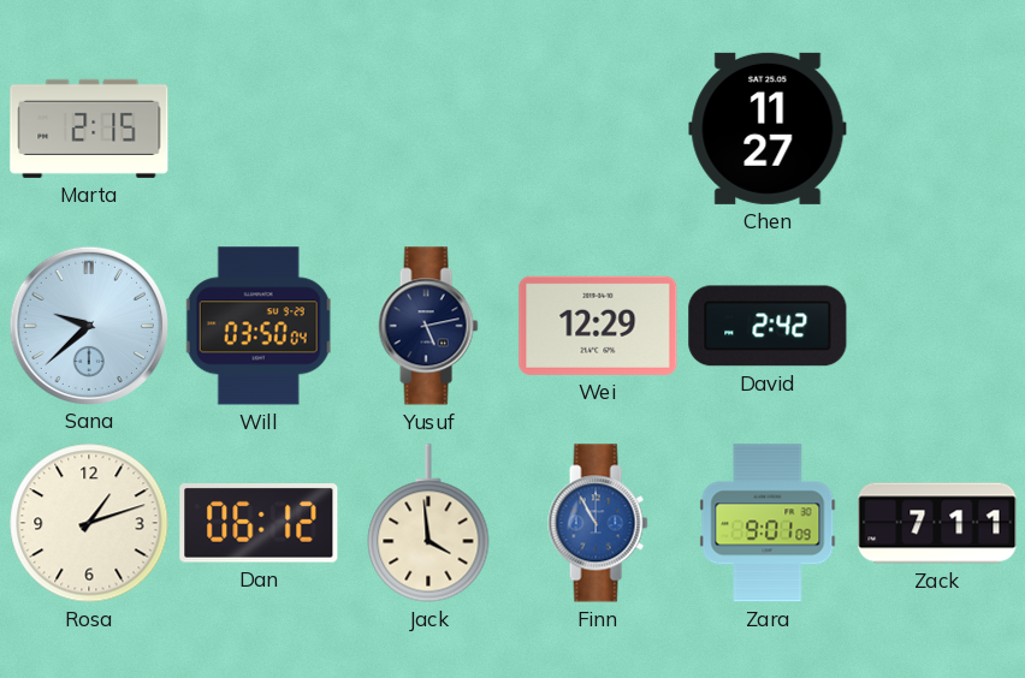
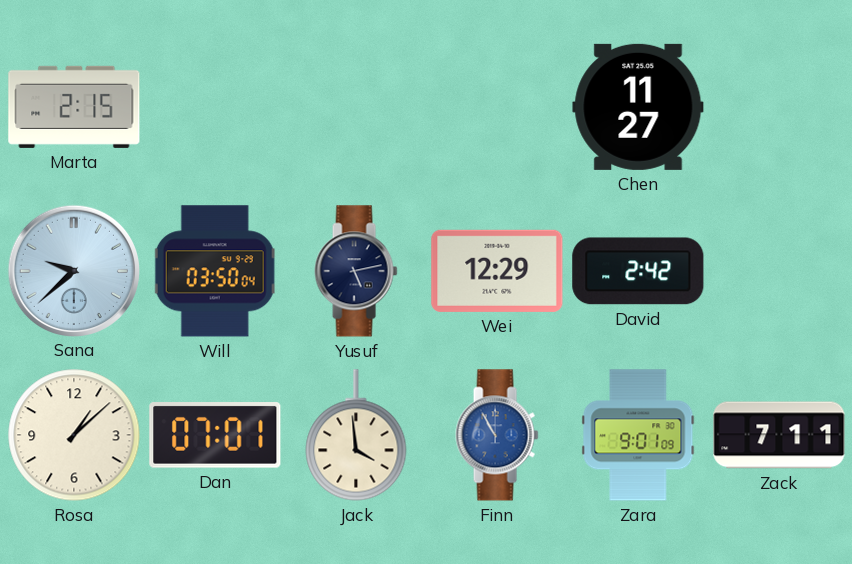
Rosa: 1:12 -> 1:08
Dan: 06:12 -> 07:01
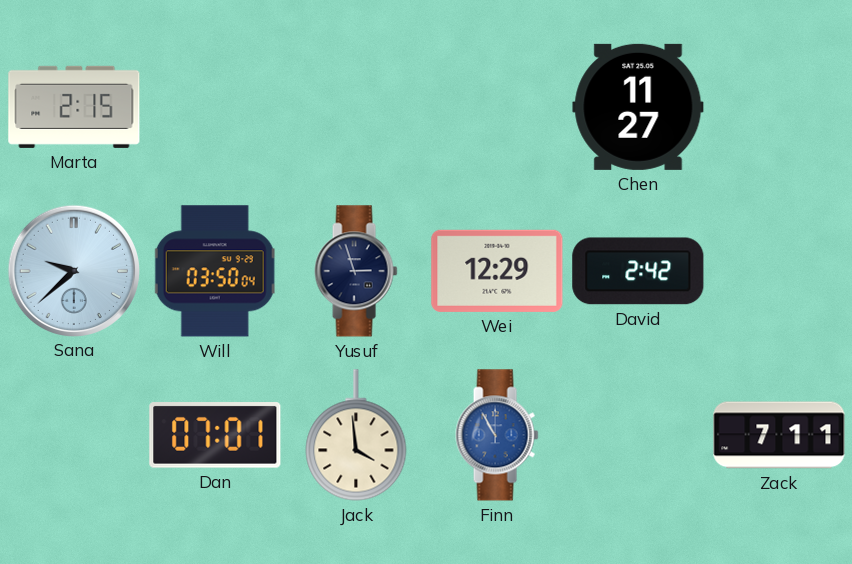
Yusuf: 5:13 -> 2:57
Rosa: 1:08 -> none
Zara: 9:01 -> none
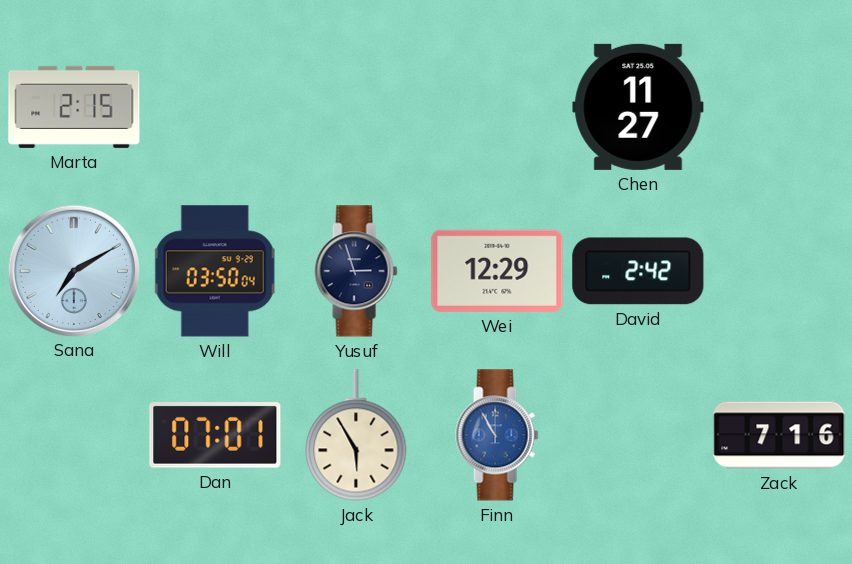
Sana: 9:38 -> 7:10
Jack: 3:59 -> 5:55
Zack: 7:11 -> 7:16
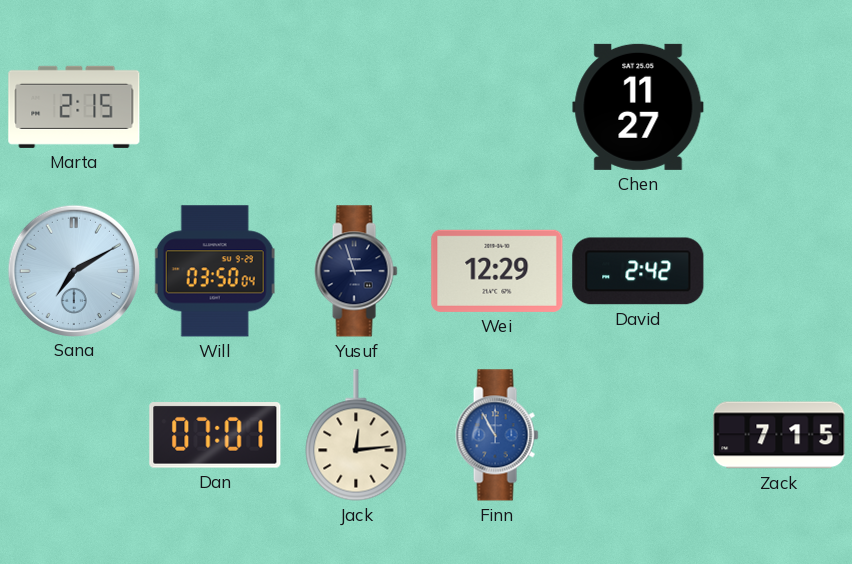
Jack: 5:55 -> 12:14
Zack: 7:16 -> 7:15
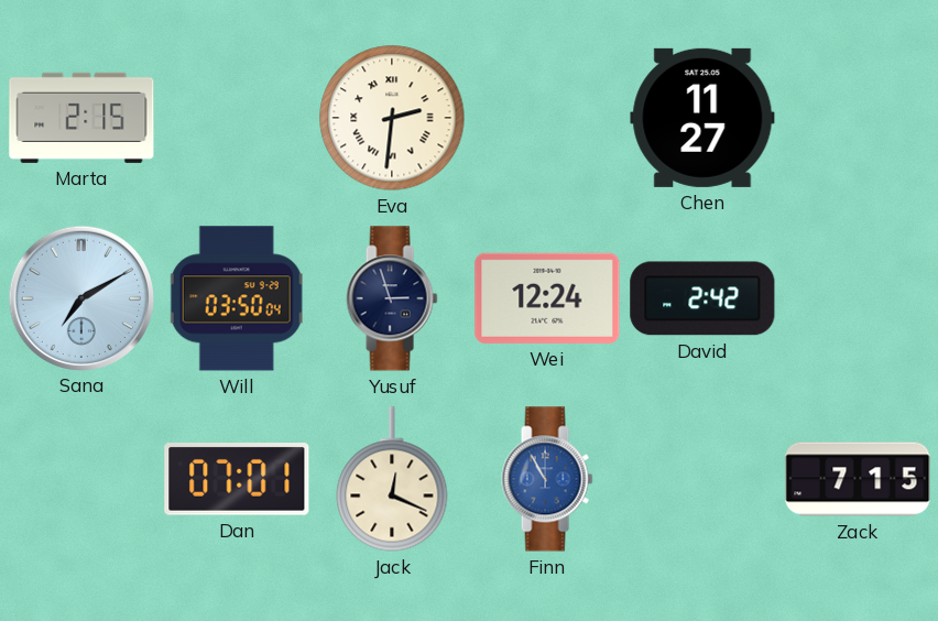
Eva: none -> 2:31
Wei: 12:29 -> 12:24
Jack: 12:14 -> 12:19
